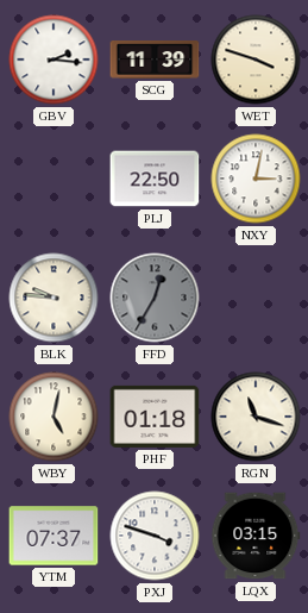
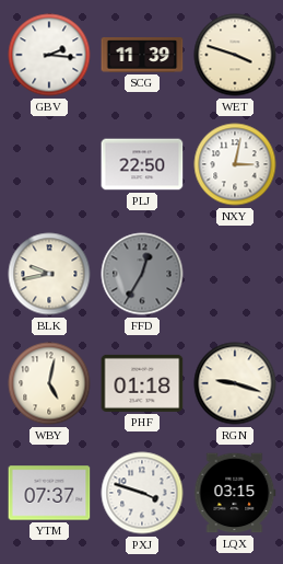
BLK: 9:46 -> 9:43
RGN: 11:18 -> 9:18
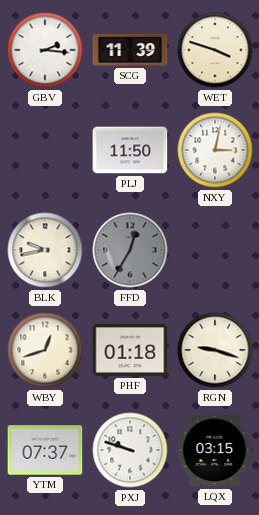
PLJ: 22:50 -> 11:50
WBY: 5:02 -> 12:42
PXJ: 3:48 -> 9:48
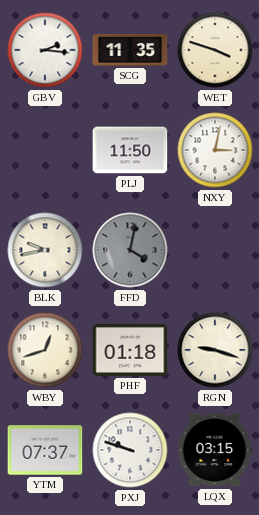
SCG: 11:39 -> 11:35
FFD: 12:35 -> 4:02
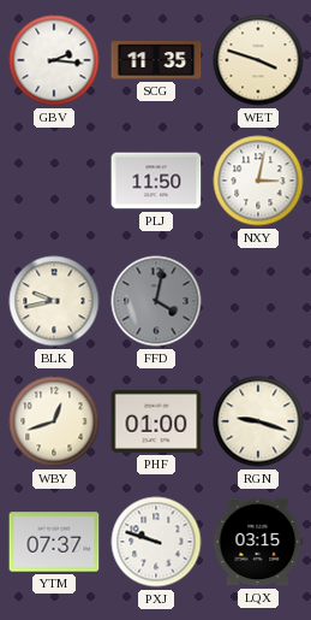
PHF: 01:18 -> 01:00
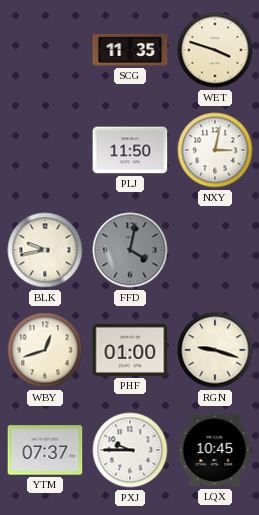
GBV: 2:16 -> none
PXJ: 9:48 -> 9:45
LQX: 03:15 -> 10:45
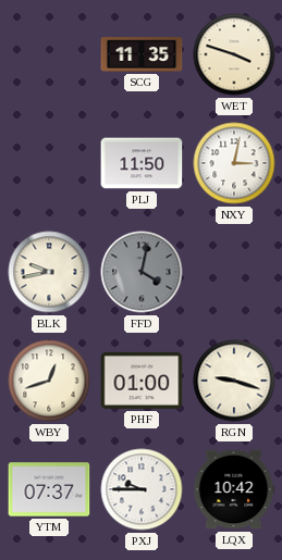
LQX: 10:45 -> 10:42
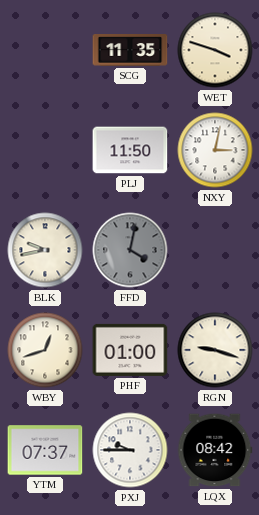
LQX: 10:42 -> 08:42
